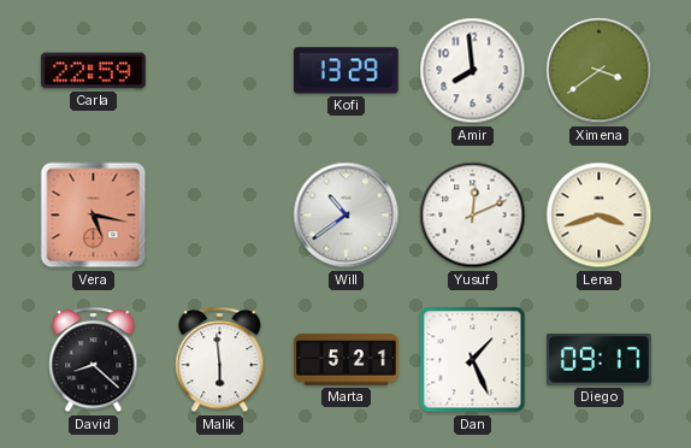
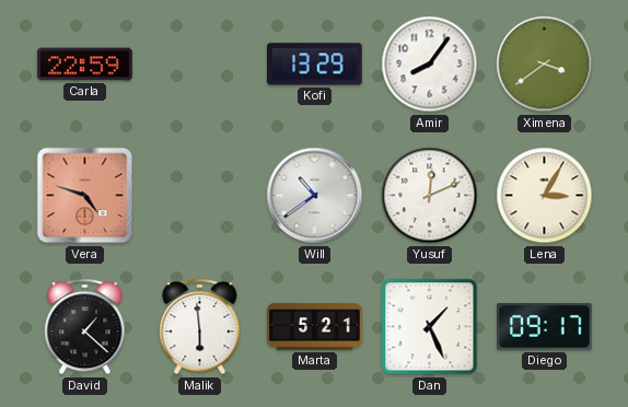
Amir: 7:59 -> 8:06
Vera: 5:17 -> 4:48
Lena: 3:42 -> 3:05
David: 8:22 -> 1:22
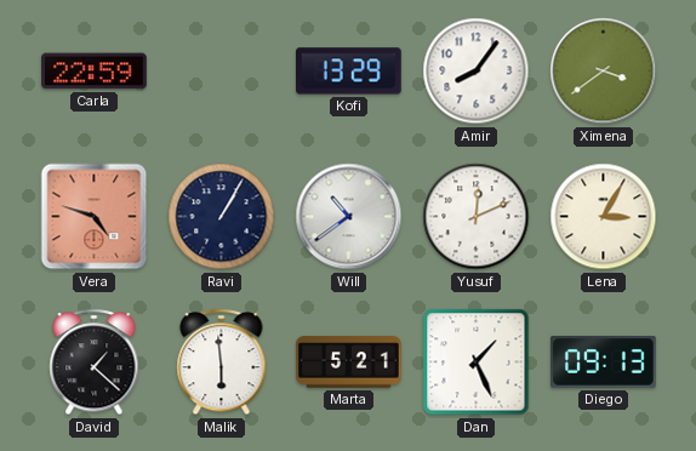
Ravi: none -> 1:05
Diego: 09:17 -> 09:13
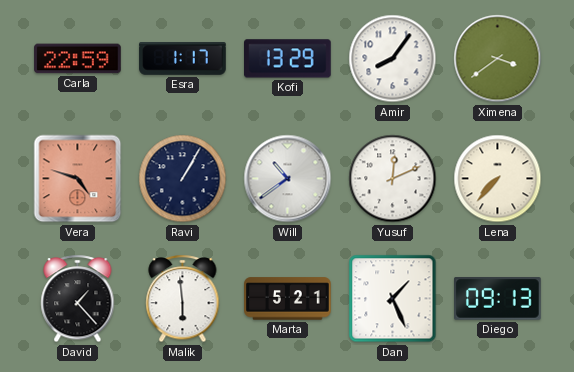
Esra: none -> 1:17
Lena: 3:05 -> 7:37
David: 1:22 -> 1:23
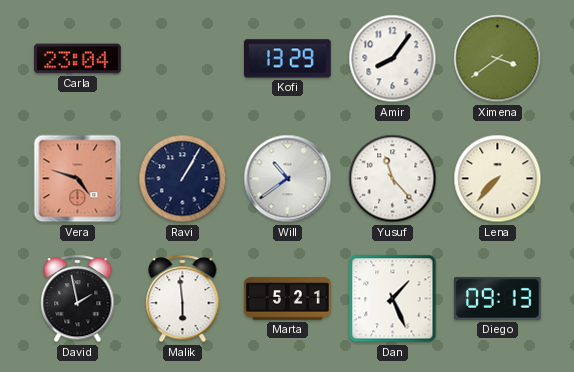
Carla: 22:59 -> 23:04
Esra: 1:17 -> none
Yusuf: 12:11 -> 11:23
David: 1:23 -> 1:58
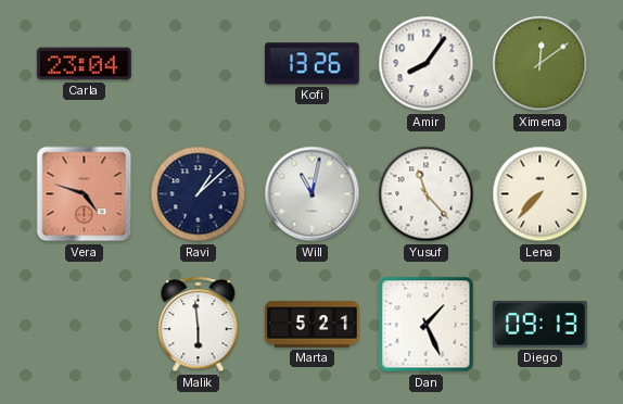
Kofi: 13:29 -> 13:26
Ximena: 3:39 -> 12:09
Ravi: 1:05 -> 1:08
Will: 10:39 -> 11:02
David: 1:58 -> none
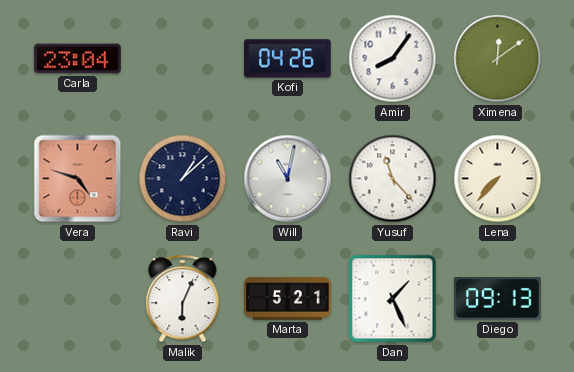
Kofi: 13:26 -> 04:26
Malik: 5:59 -> 6:04
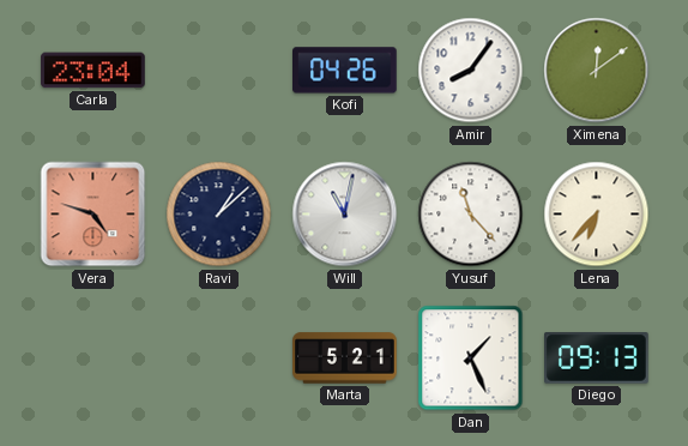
Lena: 7:37 -> 6:37
Malik: 6:04 -> none
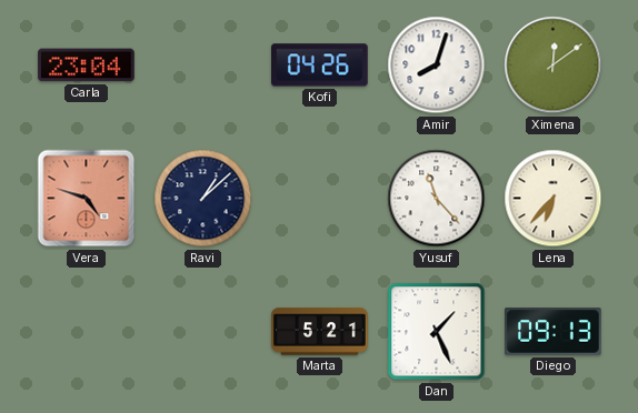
Amir: 8:06 -> 8:03
Will: 11:02 -> none
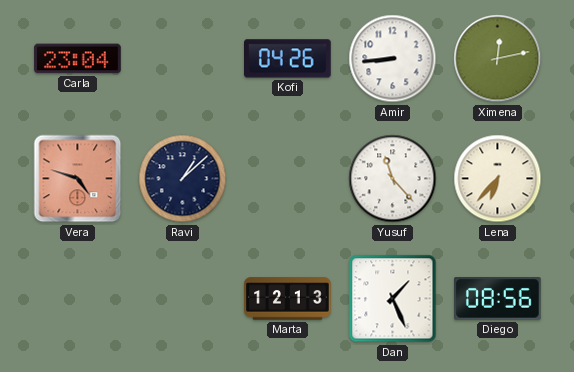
Amir: 8:03 -> 8:44
Ximena: 12:09 -> 12:13
Marta: 5:21 -> 12:13
Diego: 09:13 -> 08:56
